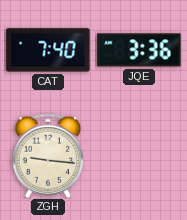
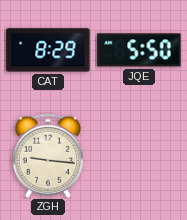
CAT: 7:40 -> 8:29
JQE: 3:36 -> 5:50
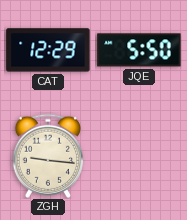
CAT: 8:29 -> 12:29
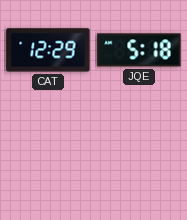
JQE: 5:50 -> 5:18
ZGH: 9:16 -> none
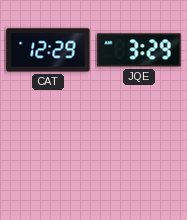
JQE: 5:18 -> 3:29
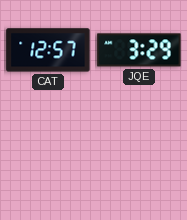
CAT: 12:29 -> 12:57
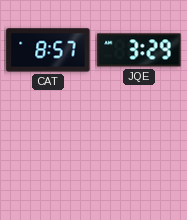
CAT: 12:57 -> 8:57
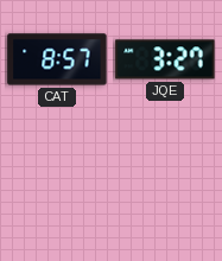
JQE: 3:29 -> 3:27
